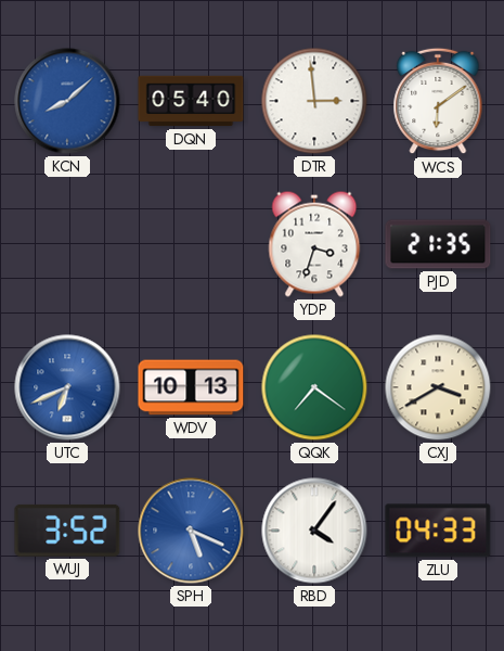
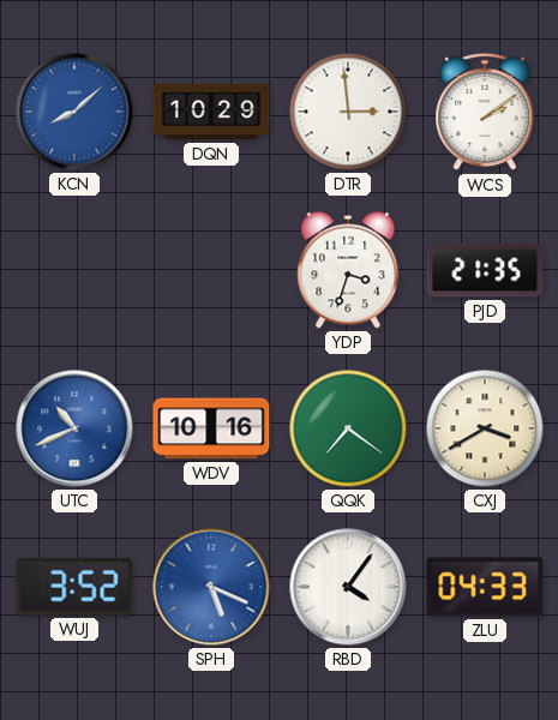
DQN: 05:40 -> 10:29
WCS: 6:09 -> 2:09
UTC: 6:41 -> 10:41
WDV: 10:13 -> 10:16
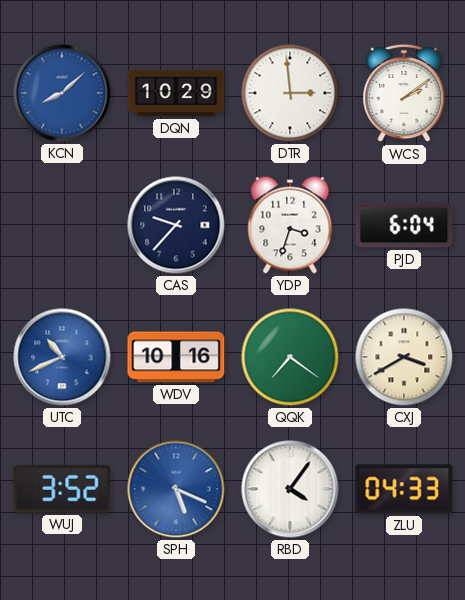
CAS: none -> 9:37
PJD: 21:35 -> 6:04
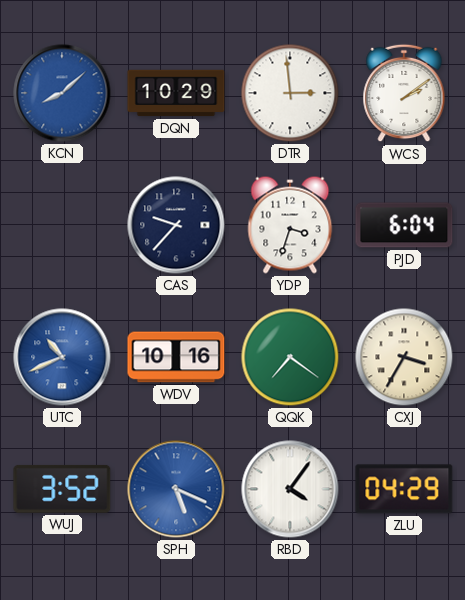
CXJ: 3:40 -> 3:35
ZLU: 04:33 -> 04:29
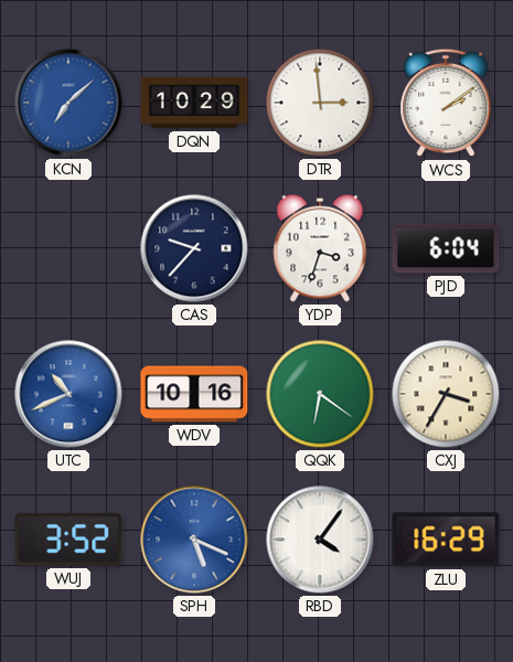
KCN: 8:08 -> 7:08
QQK: 7:21 -> 6:21
ZLU: 04:29 -> 16:29
